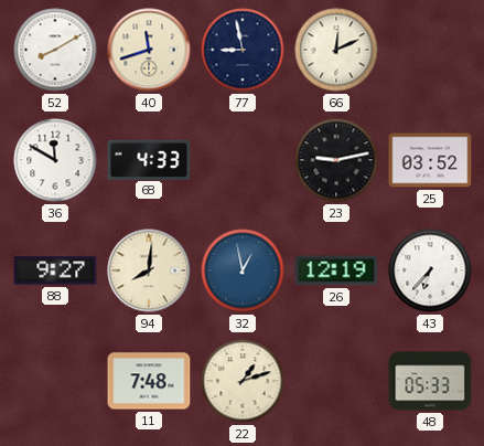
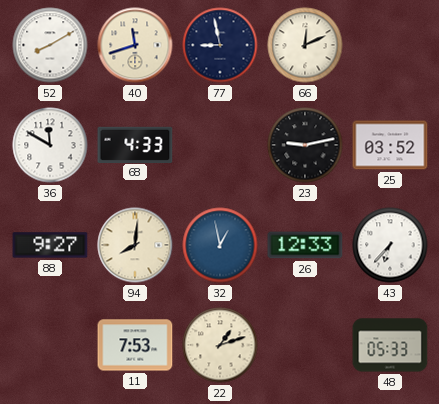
26: 12:19 -> 12:33
11: 7:48 -> 7:53
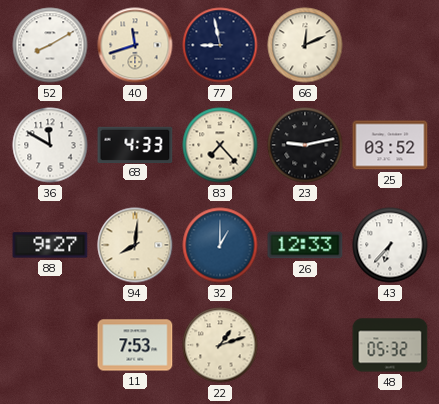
83: none -> 7:23
32: 12:58 -> 1:00
48: 05:33 -> 05:32
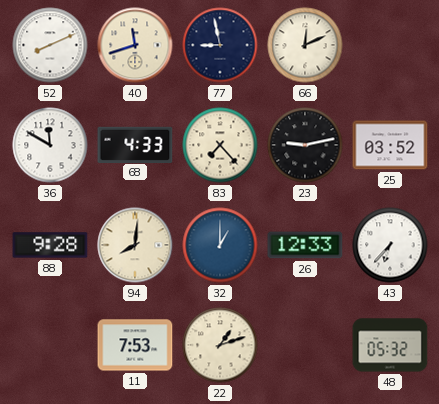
52: 8:10 -> 8:11
88: 9:27 -> 9:28
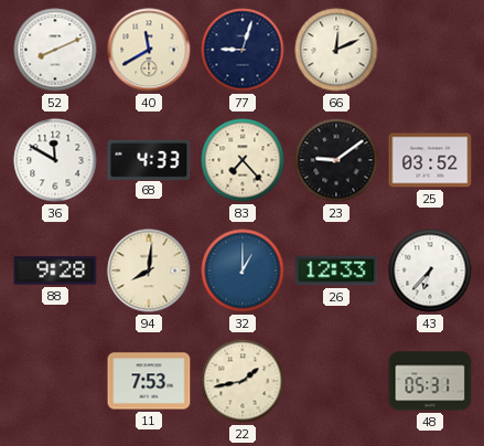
40: 11:42 -> 11:40
77: 8:58 -> 9:03
23: 9:13 -> 9:09
22: 1:12 -> 1:43
48: 05:32 -> 05:31
